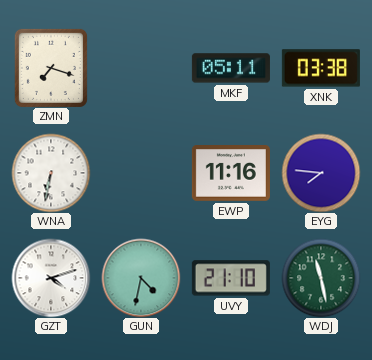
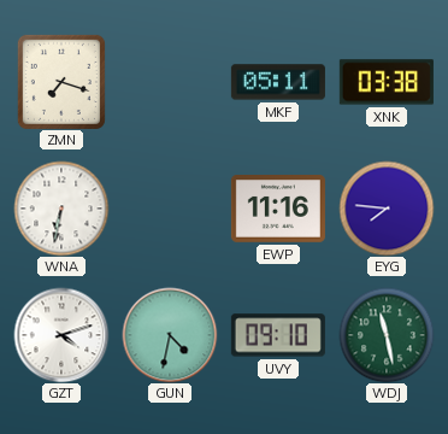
UVY: 21:10 -> 09:10
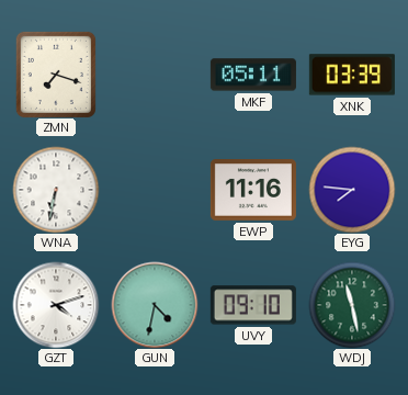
XNK: 03:38 -> 03:39
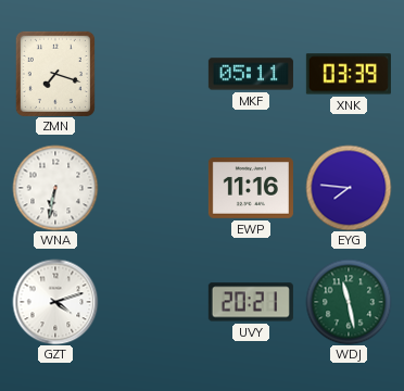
GUN: 4:32 -> none
UVY: 09:10 -> 20:21
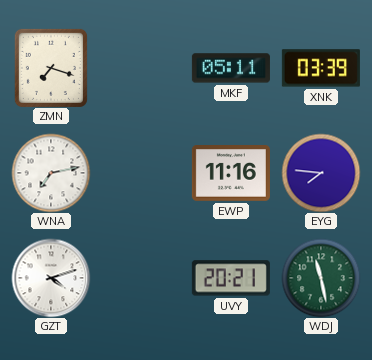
WNA: 6:32 -> 7:13
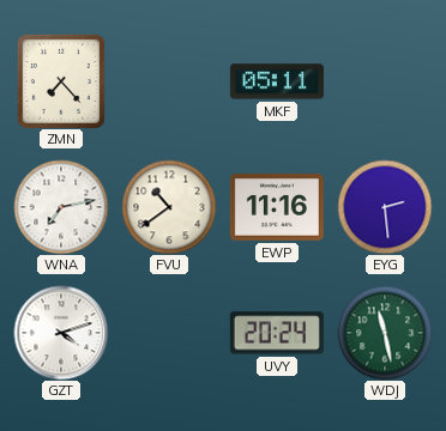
ZMN: 7:18 -> 7:23
XNK: 03:39 -> none
FVU: none -> 10:39
EYG: 7:46 -> 2:29
UVY: 20:21 -> 20:24
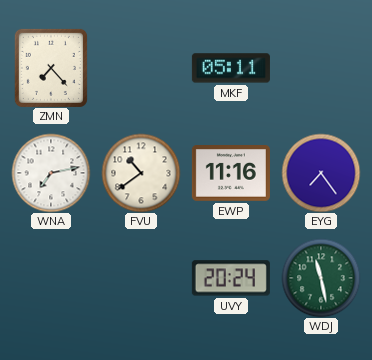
EYG: 2:29 -> 7:24
GZT: 4:12 -> none
